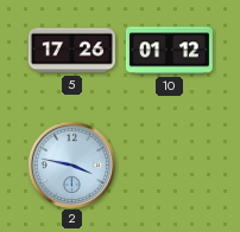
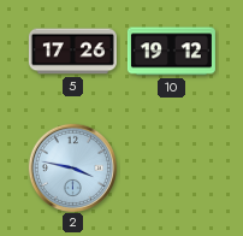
10: 01:12 -> 19:12
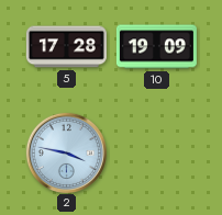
5: 17:26 -> 17:28
10: 19:12 -> 19:09
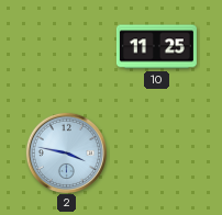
5: 17:28 -> none
10: 19:09 -> 11:25
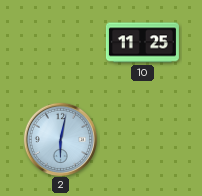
2: 3:47 -> 6:02
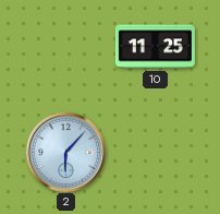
2: 6:02 -> 6:07
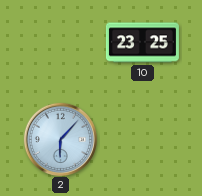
10: 11:25 -> 23:25
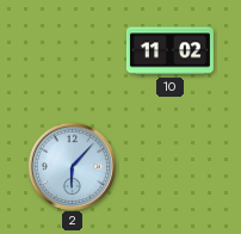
10: 23:25 -> 11:02
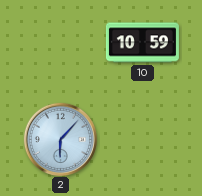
10: 11:02 -> 10:59
